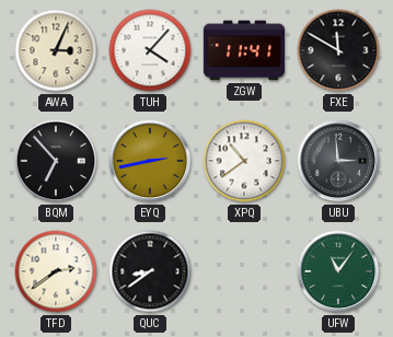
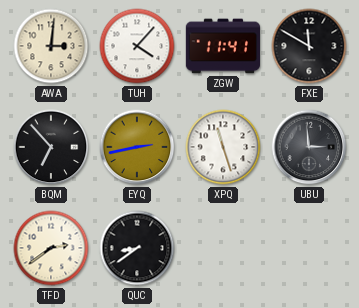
AWA: 3:04 -> 3:01
XPQ: 10:39 -> 11:27
UFW: 11:06 -> none
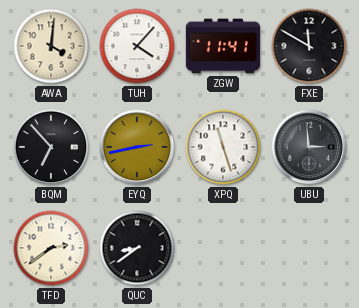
AWA: 3:01 -> 4:01
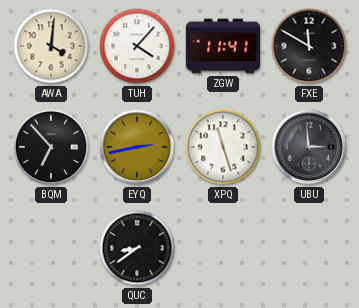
TFD: 2:39 -> none
